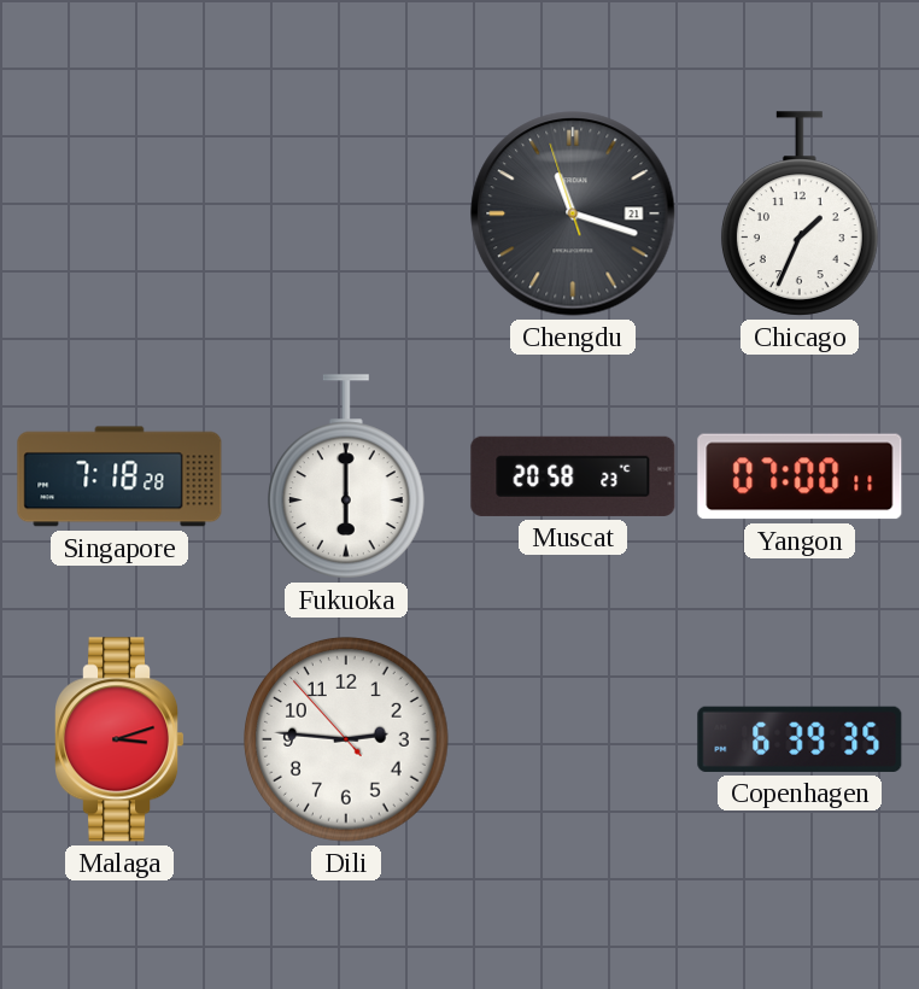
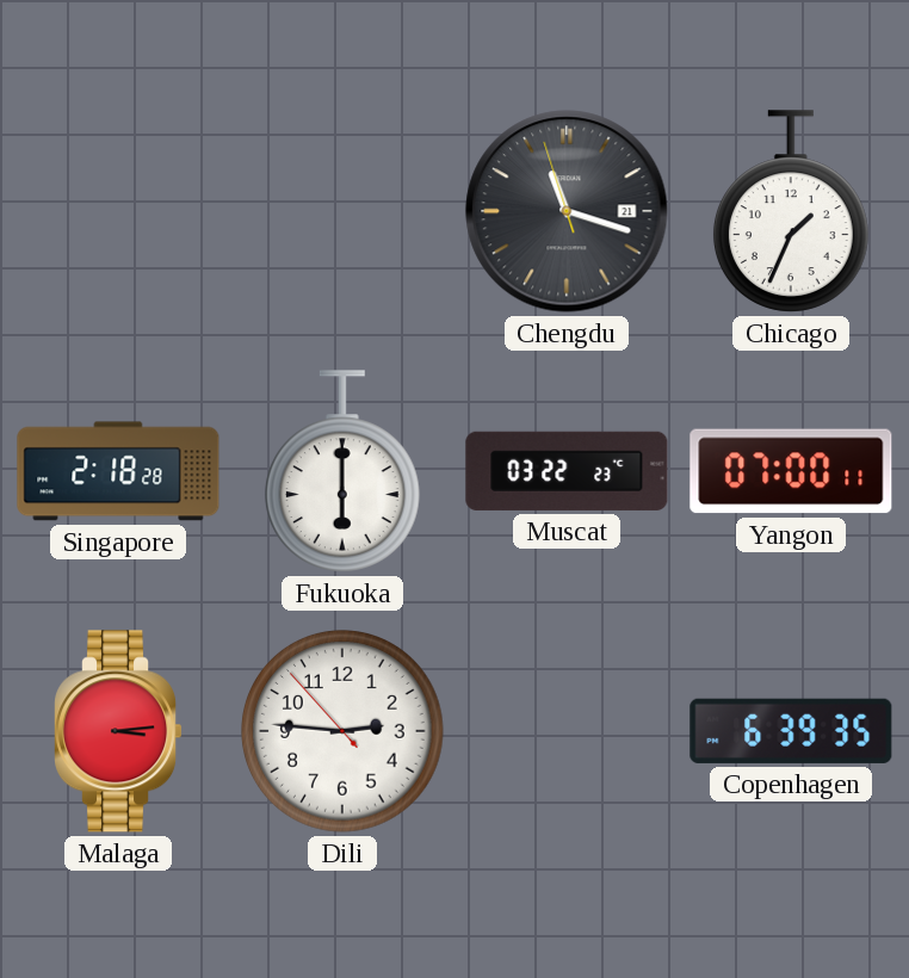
Singapore: 7:18 -> 2:18
Muscat: 20:58 -> 03:22
Malaga: 3:12 -> 3:14
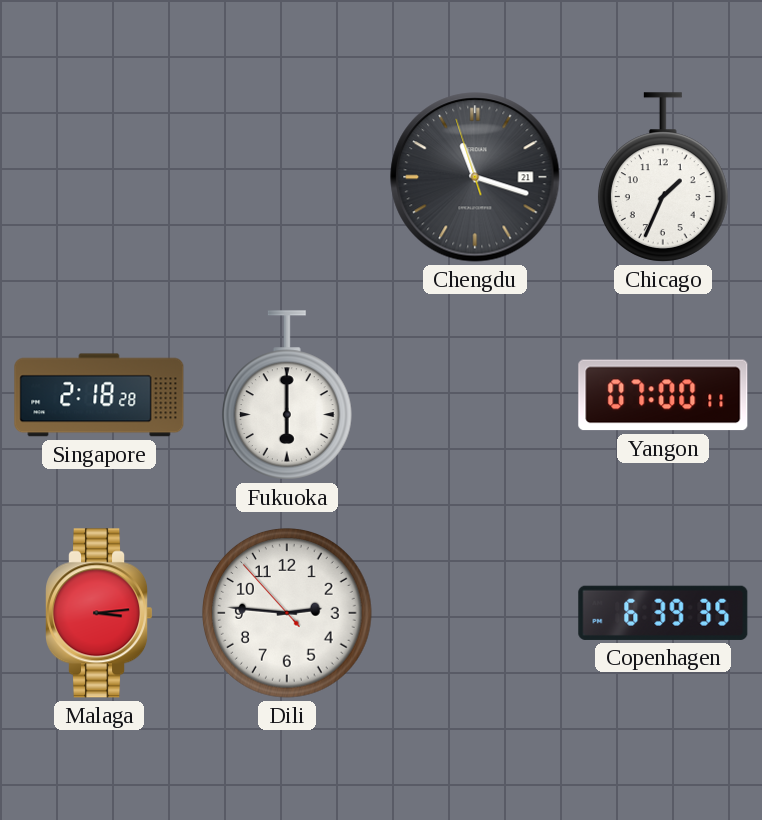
Muscat: 03:22 -> none
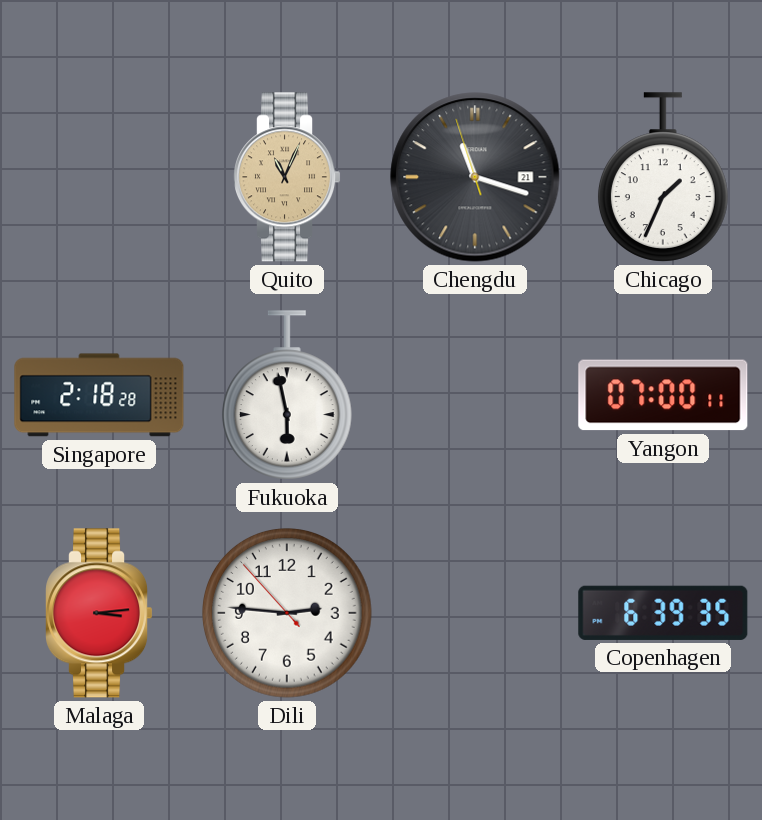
Quito: none -> 11:04
Fukuoka: 6:00 -> 5:58
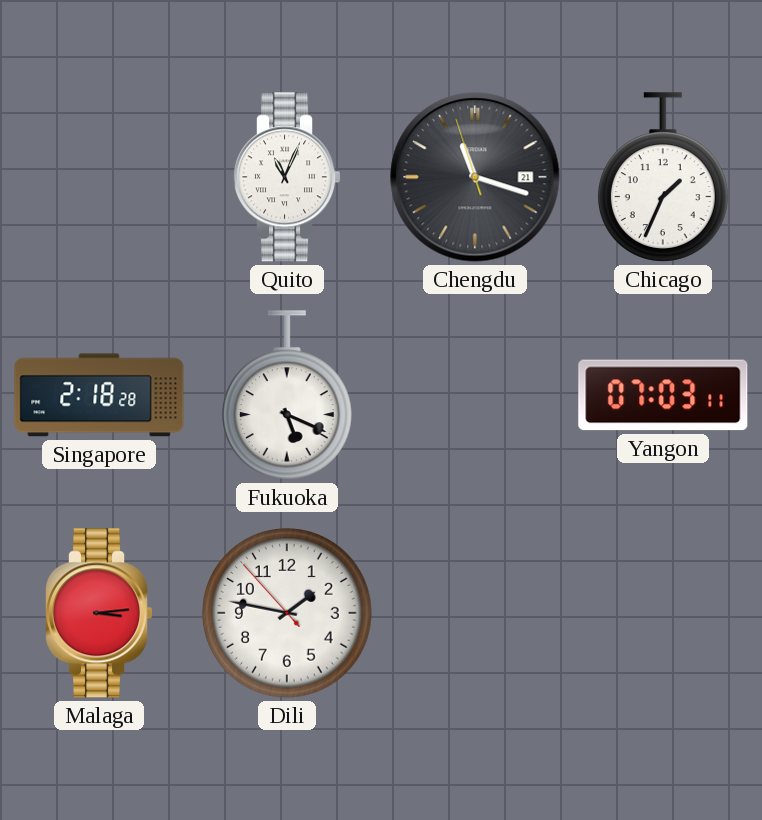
Quito dial: champagne -> white
Fukuoka: 5:58 -> 5:19
Yangon: 07:00 -> 07:03
Dili: 2:45 -> 1:46
Copenhagen: 6:39 -> none
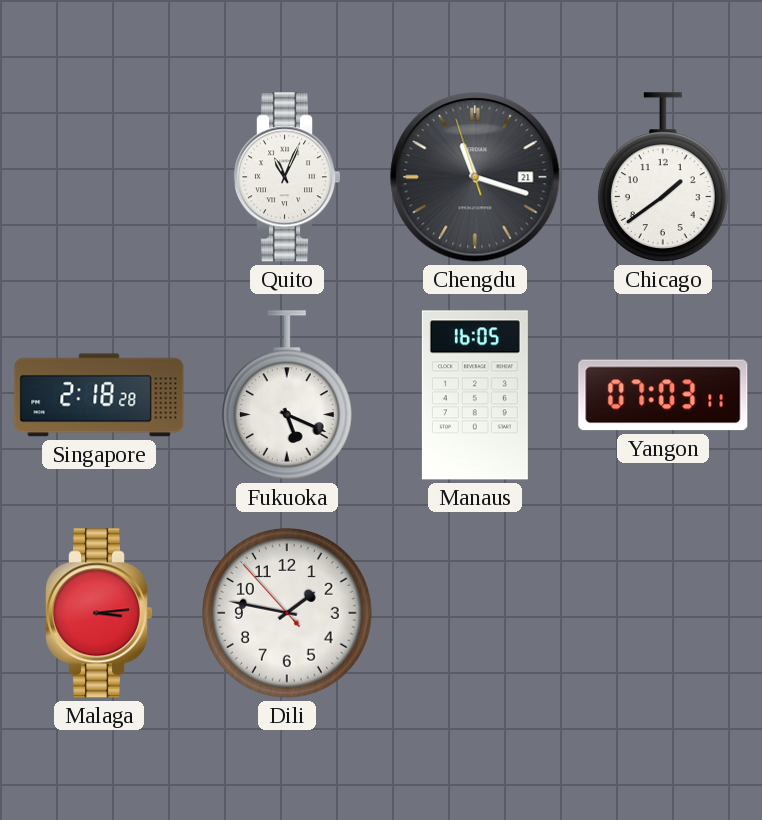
Chicago: 1:34 -> 1:39
Manaus: none -> 16:05
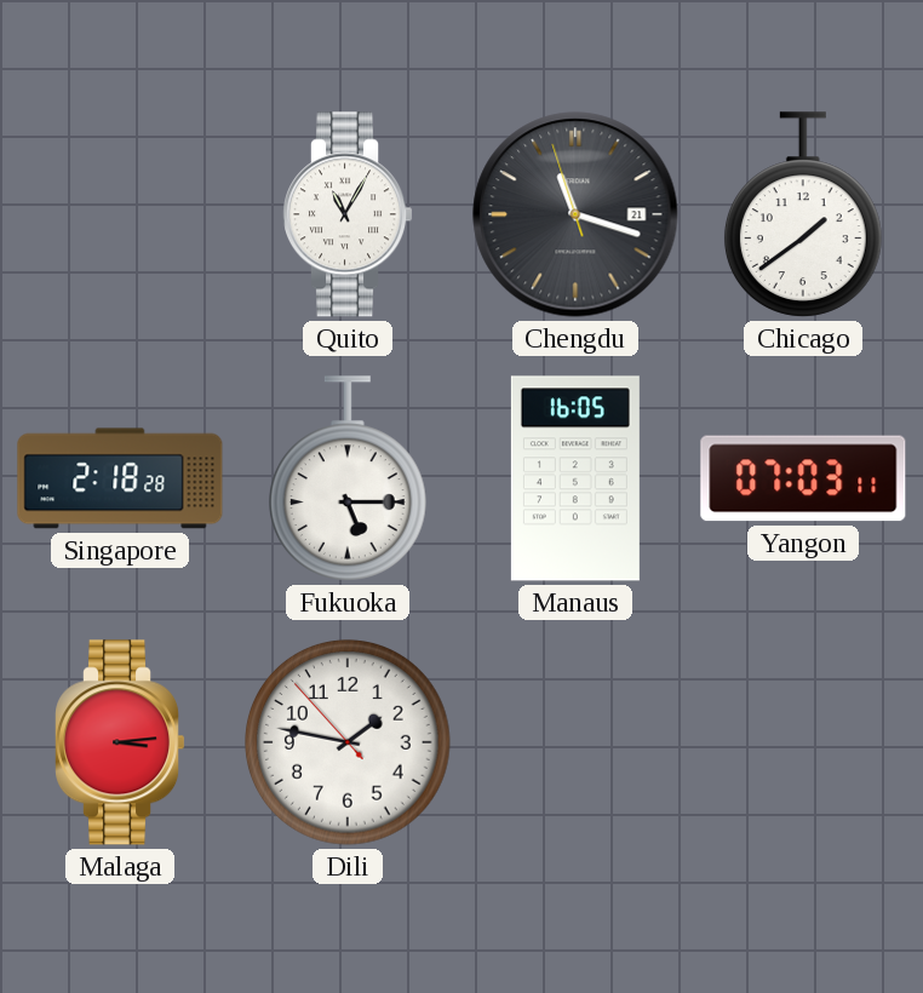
Quito: 11:04 -> 11:05
Fukuoka: 5:19 -> 5:15
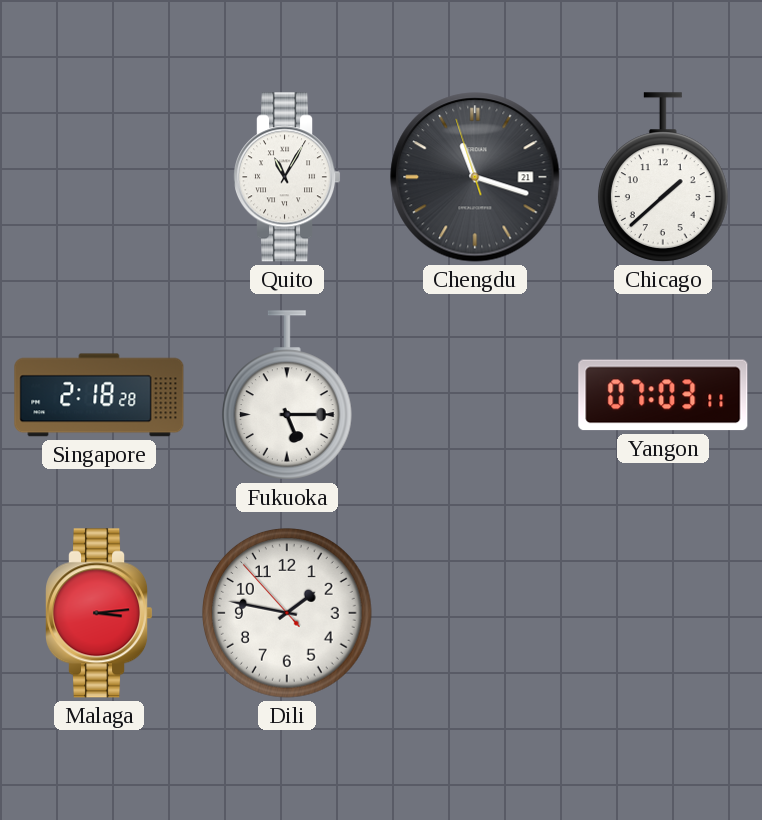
Chicago: 1:39 -> 1:38
Manaus: 16:05 -> none
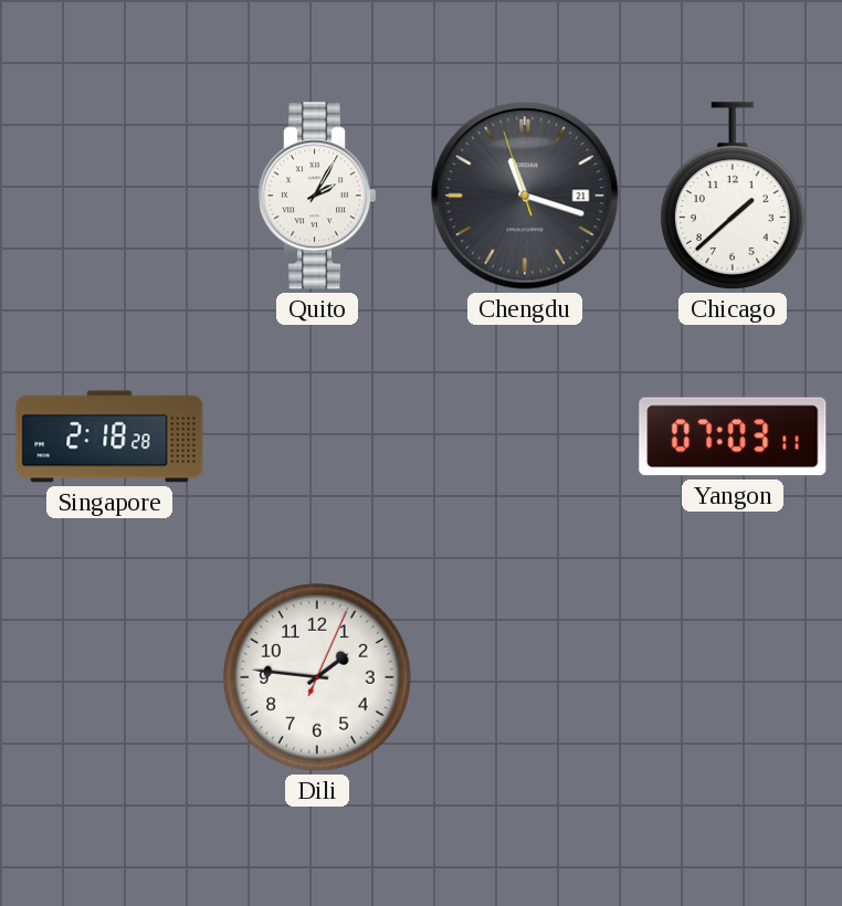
Quito: 11:05 -> 2:05
Fukuoka: 5:15 -> none
Malaga: 3:14 -> none
Dili: 1:46:53 -> 1:46:04
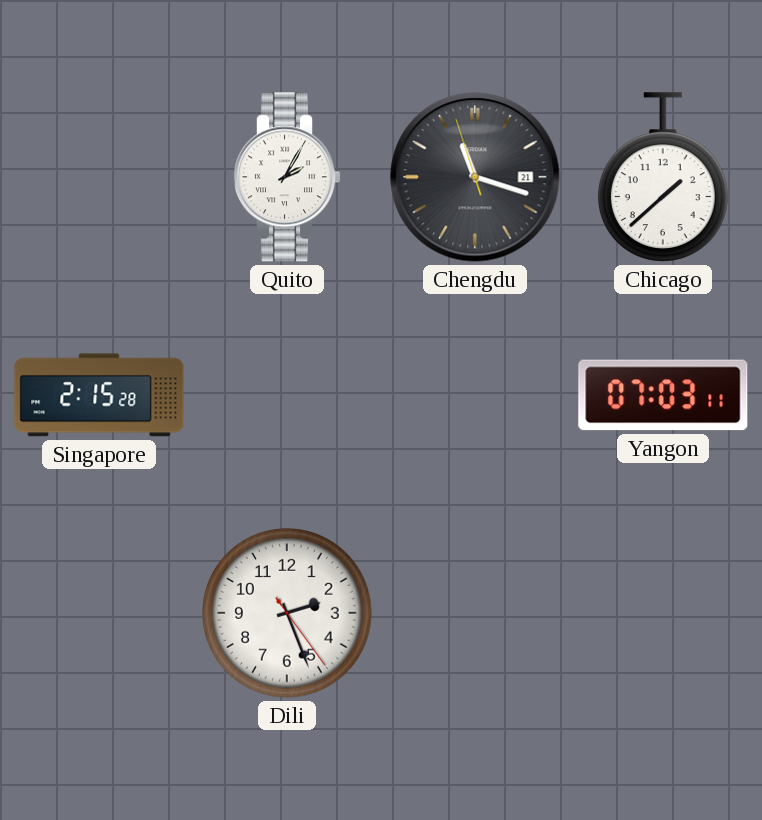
Singapore: 2:18 -> 2:15
Dili: 1:46 -> 2:26
